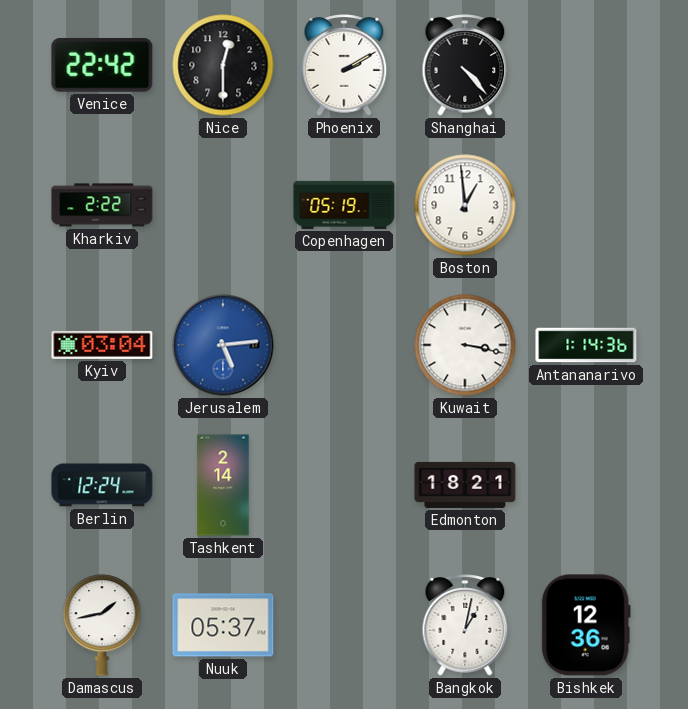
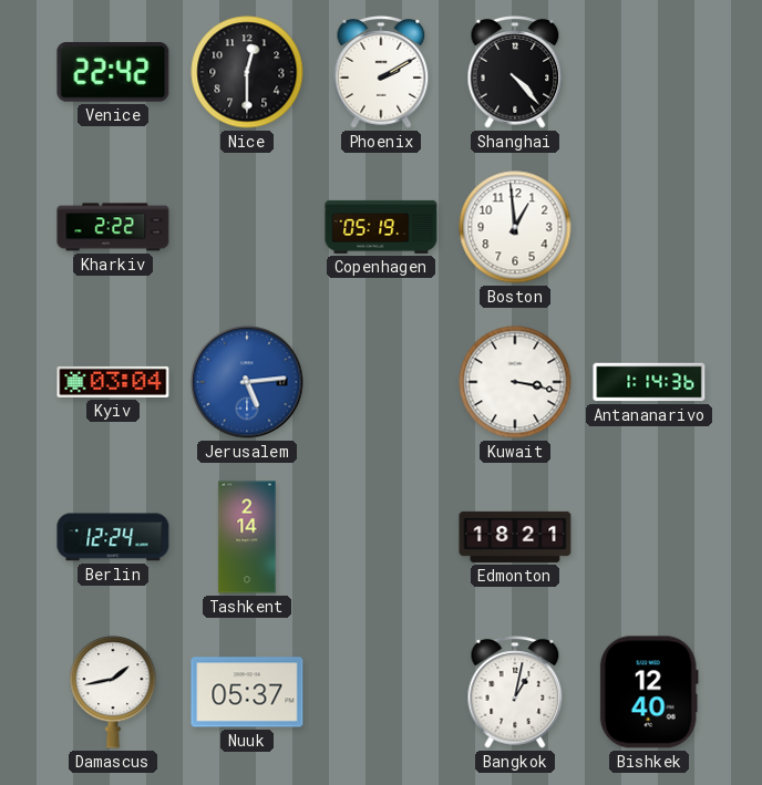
Bishkek: 12:36 -> 12:40
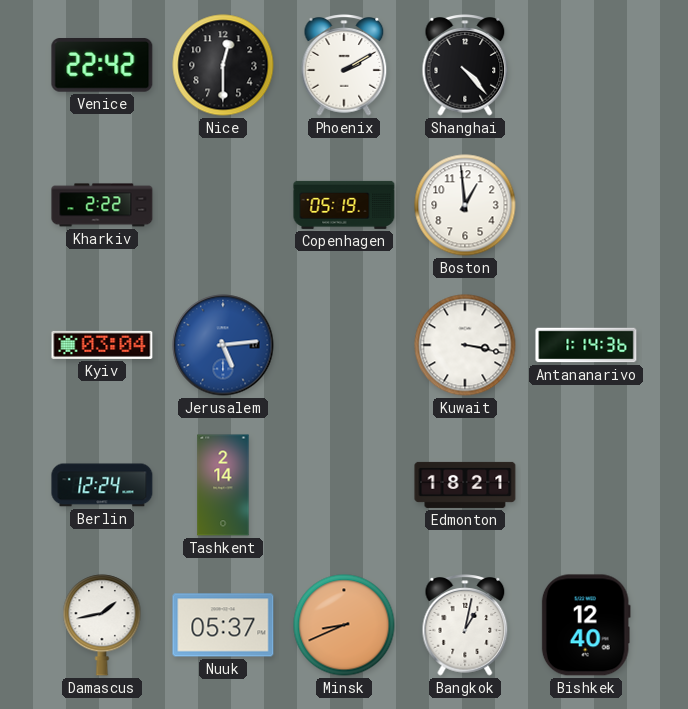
Minsk: none -> 8:41
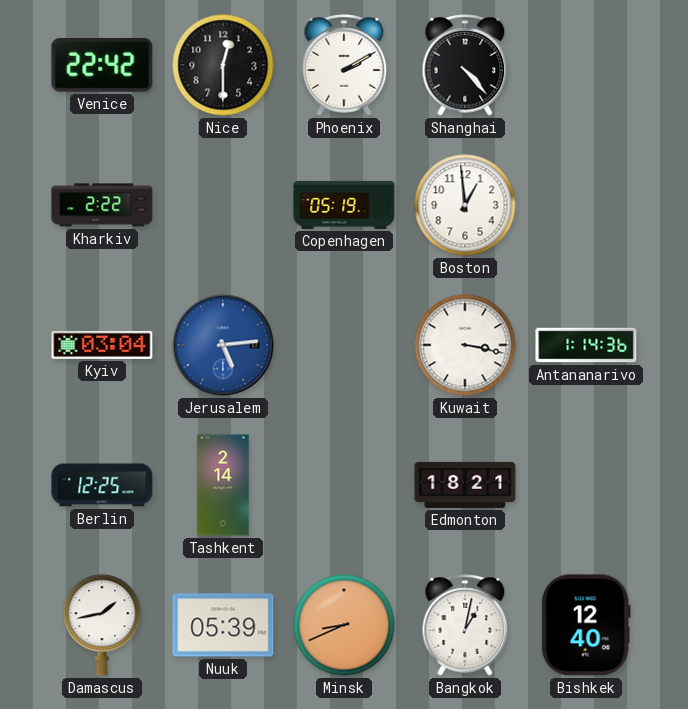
Berlin: 12:24 -> 12:25
Nuuk: 05:37 -> 05:39
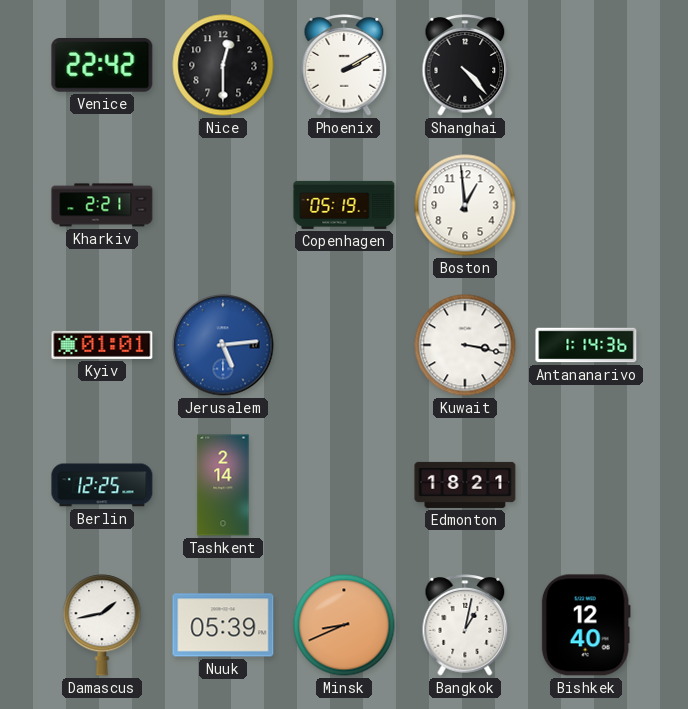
Kharkiv: 2:22 -> 2:21
Kyiv: 03:04 -> 01:01
